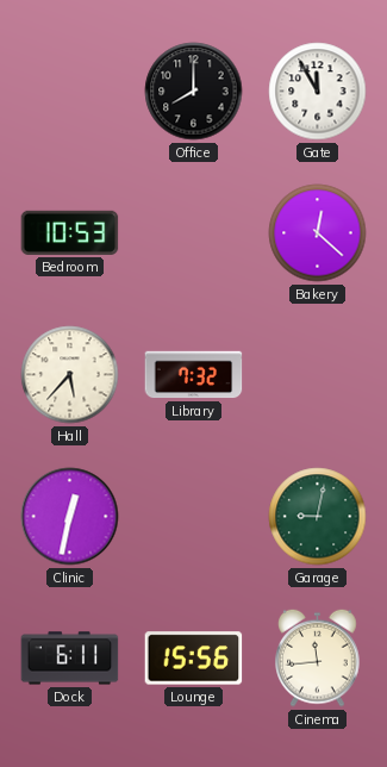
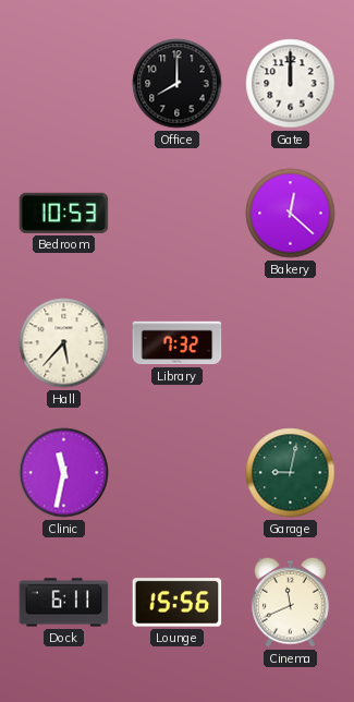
Gate: 11:55 -> 12:00
Clinic: 12:32 -> 11:32
Cinema: 11:44 -> 11:41
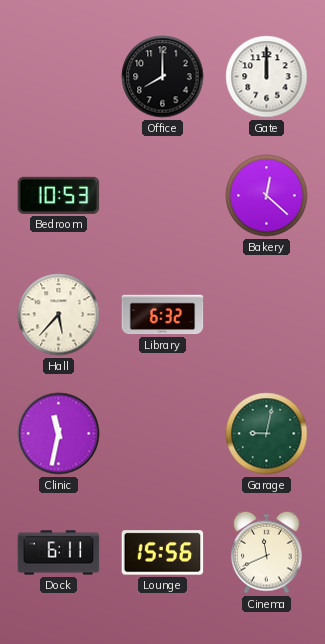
Library: 7:32 -> 6:32
